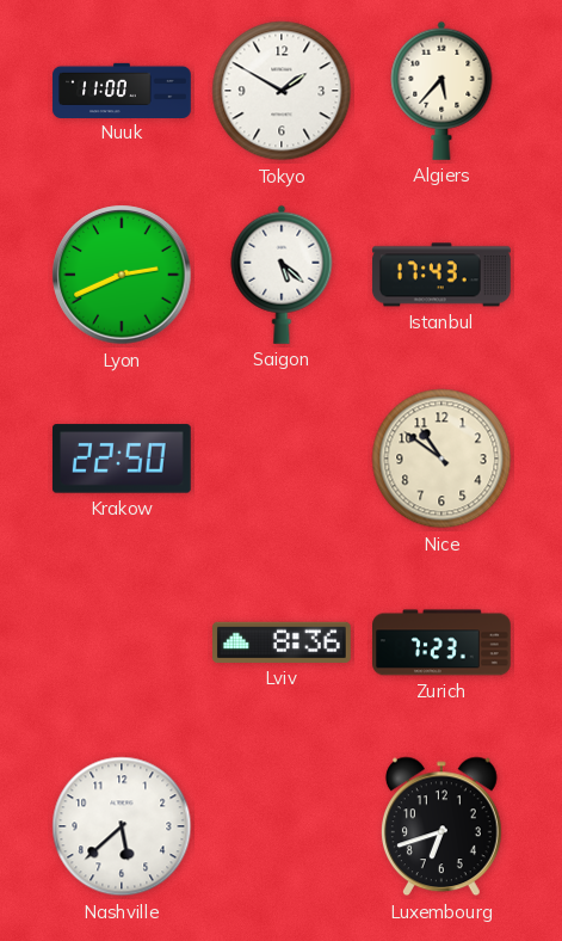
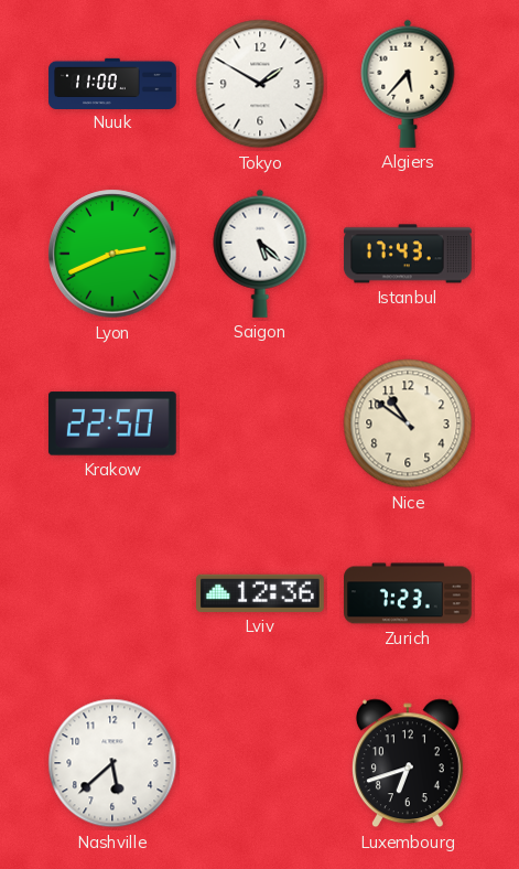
Lviv: 8:36 -> 12:36
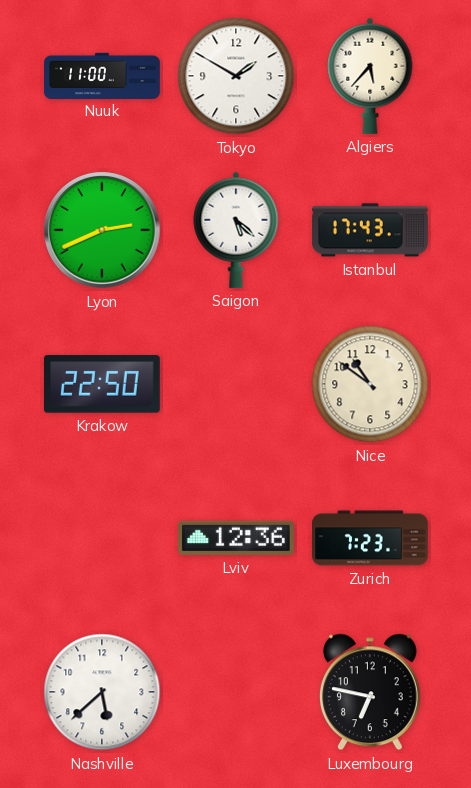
Luxembourg: 6:42 -> 6:47
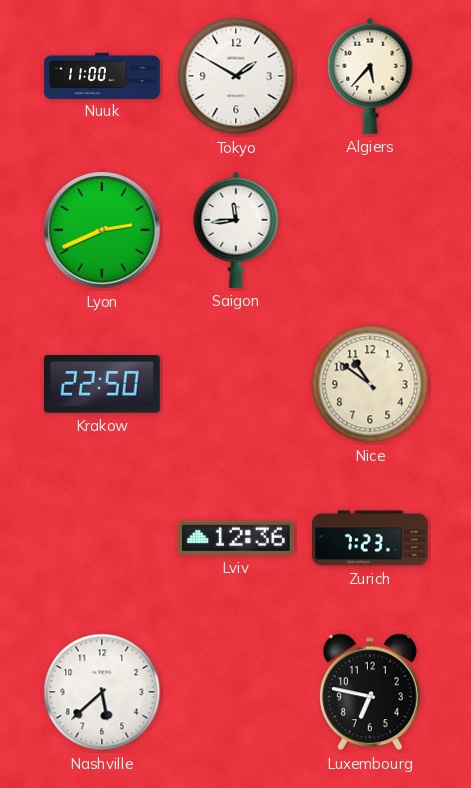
Saigon: 5:22 -> 11:44
Istanbul: 17:43 -> none
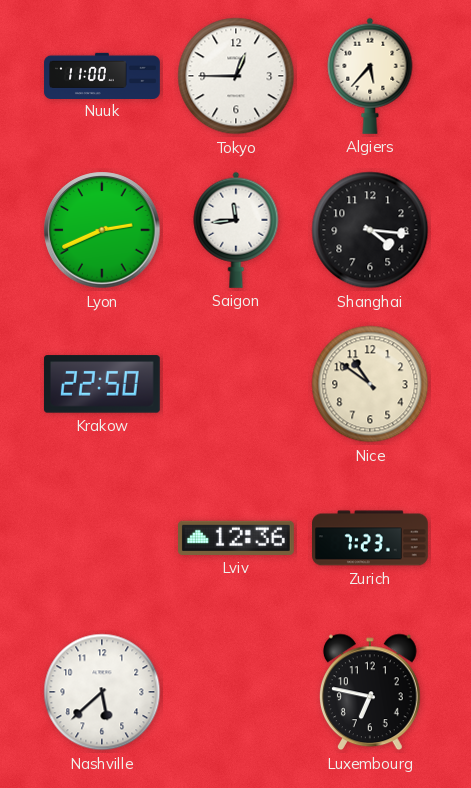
Tokyo: 1:50 -> 12:45
Shanghai: none -> 4:16
